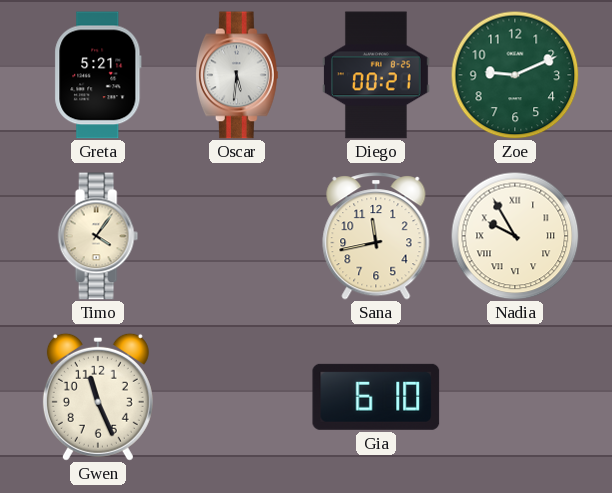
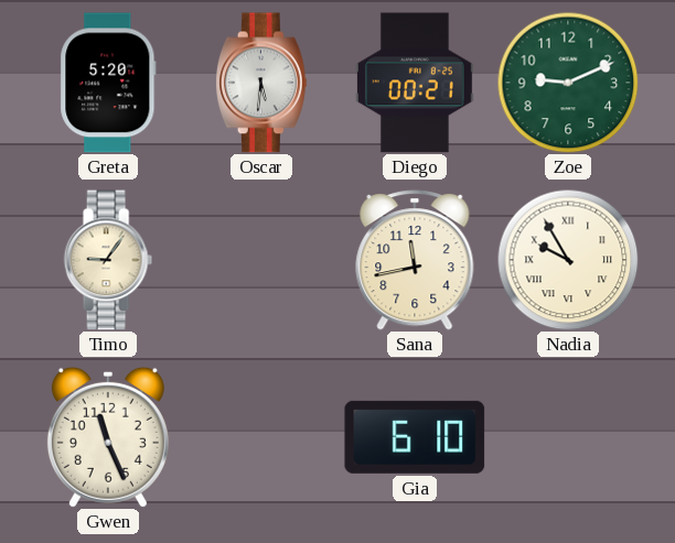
Greta: 5:21 -> 5:20
Timo: 4:06 -> 9:06
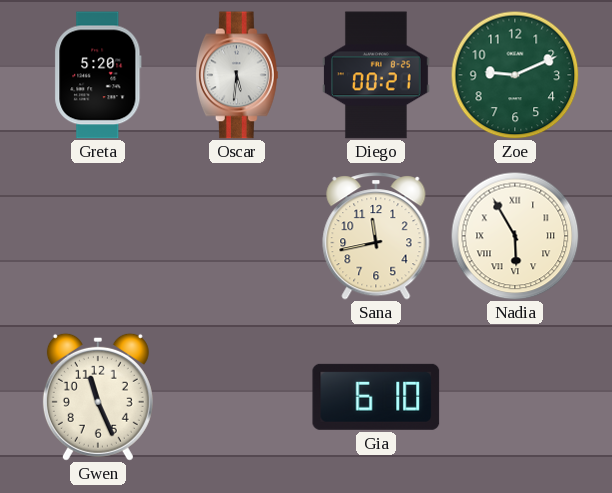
Timo: 9:06 -> none
Nadia: 9:55 -> 5:55
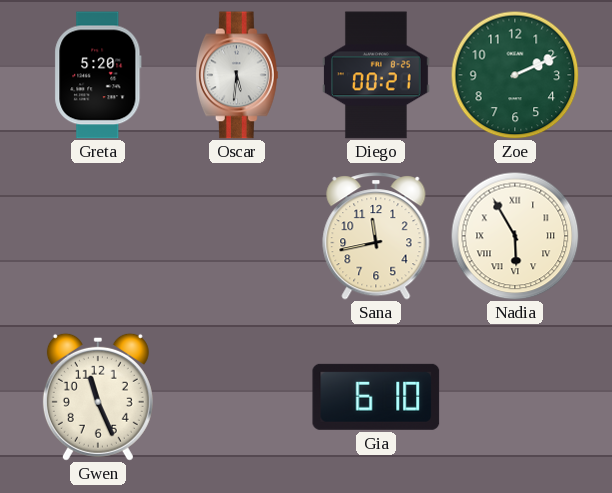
Zoe: 9:11 -> 2:11
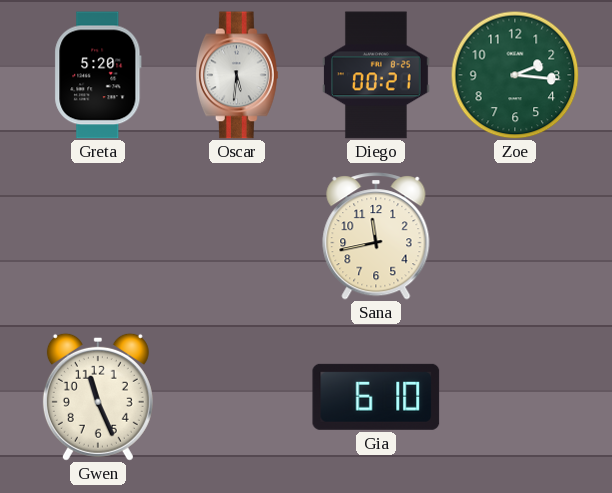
Zoe: 2:11 -> 2:16
Nadia: 5:55 -> none
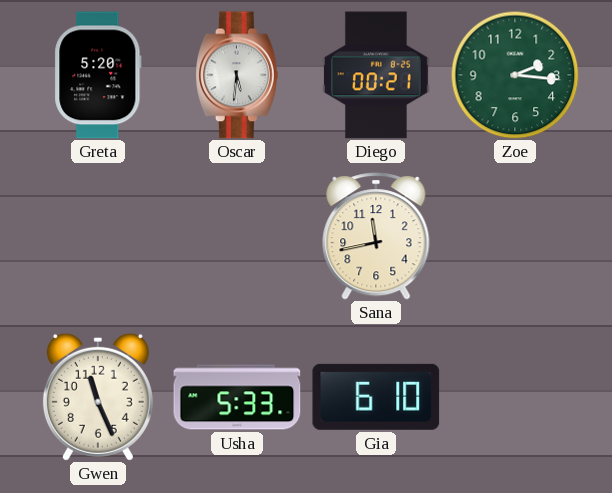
Usha: none -> 5:33
